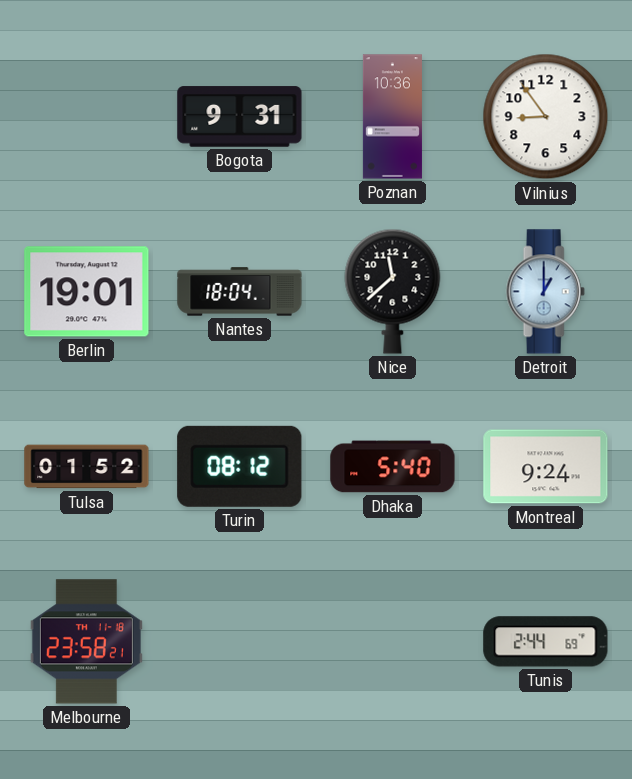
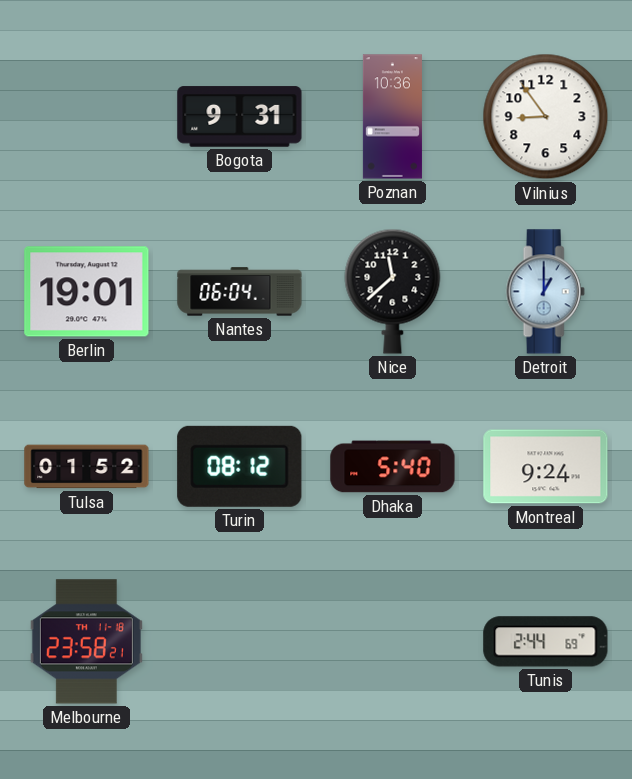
Nantes: 18:04 -> 06:04
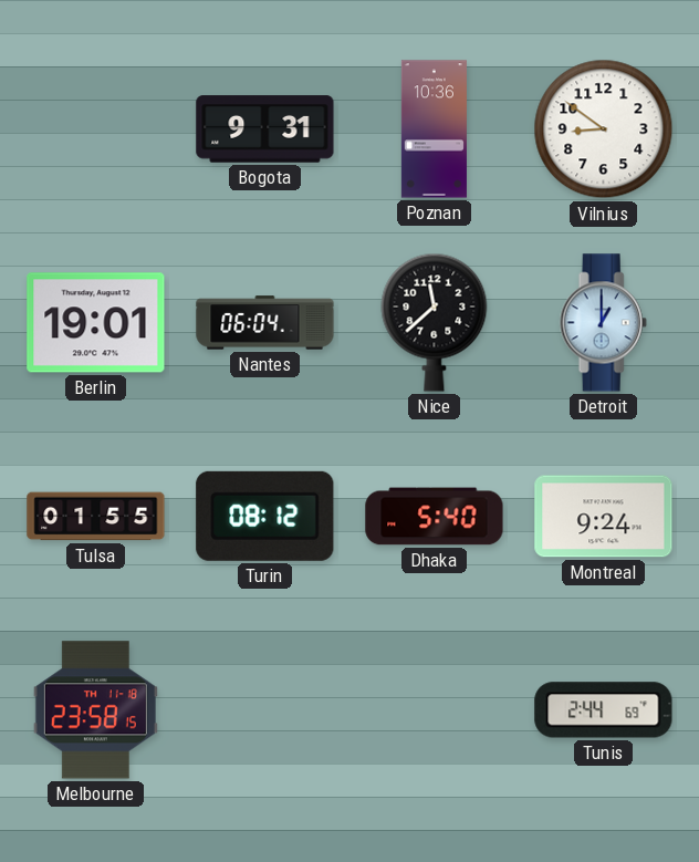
Vilnius: 8:54 -> 8:51
Tulsa: 01:52 -> 01:55
Melbourne: 23:58:21 -> 23:58:15
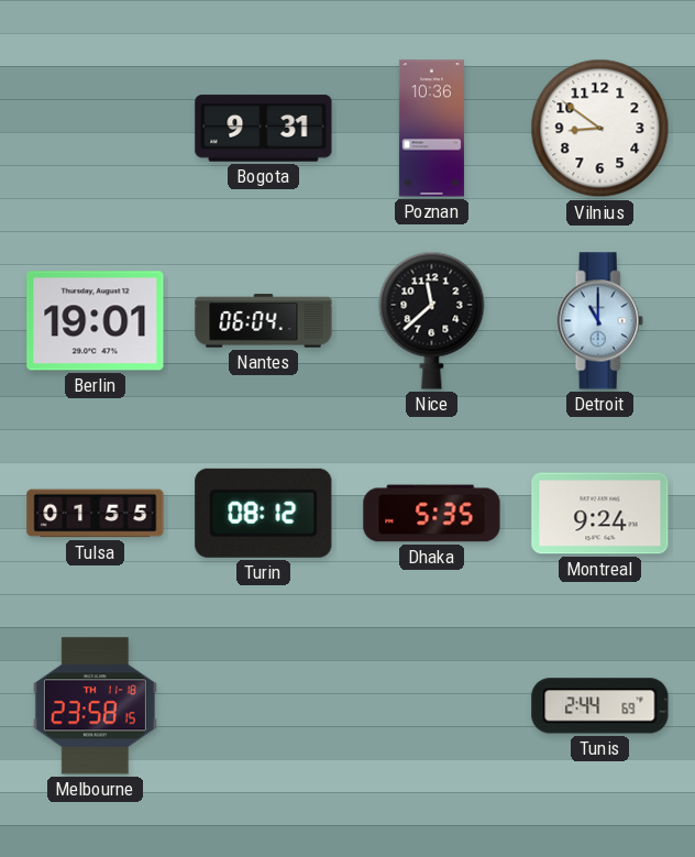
Detroit: 1:00 -> 11:00
Dhaka: 5:40 -> 5:35
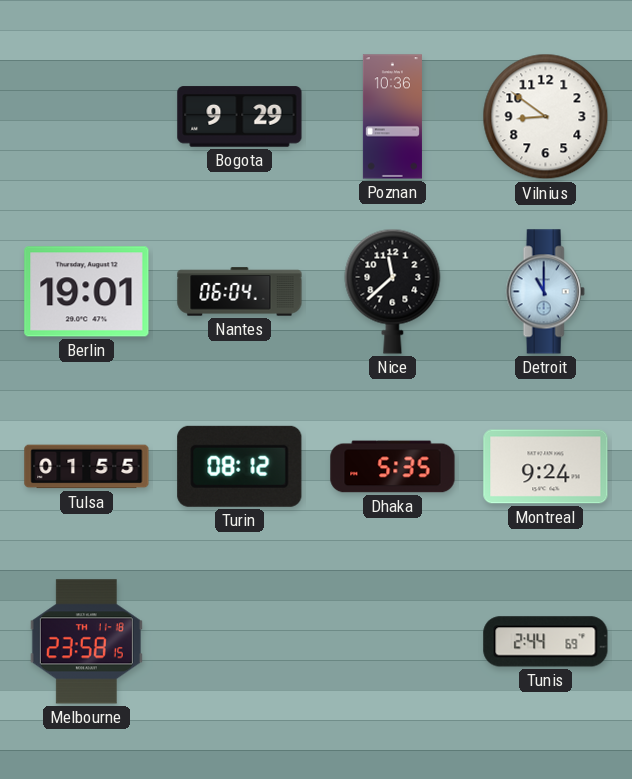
Bogota: 9:31 -> 9:29
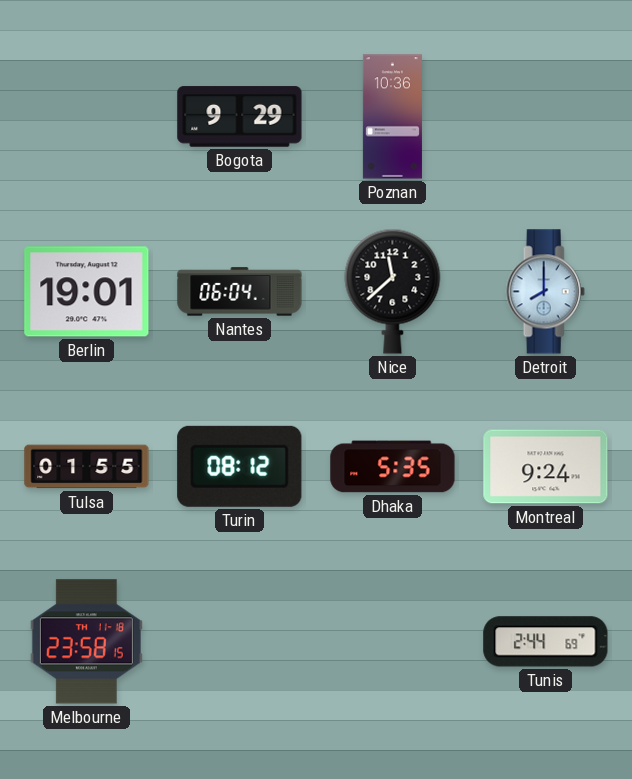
Vilnius: 8:51 -> none
Detroit: 11:00 -> 8:00
